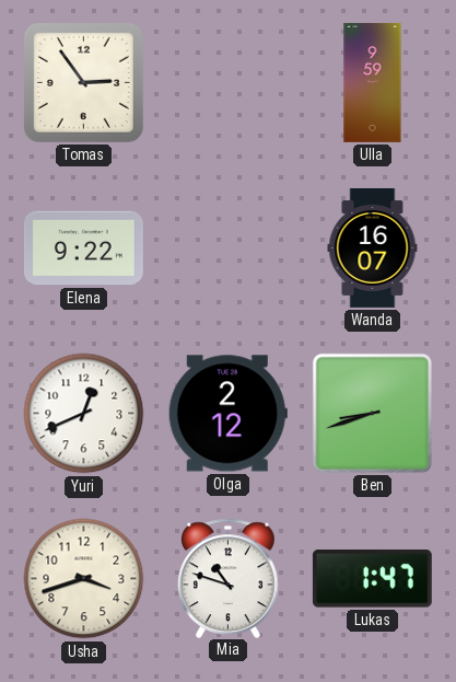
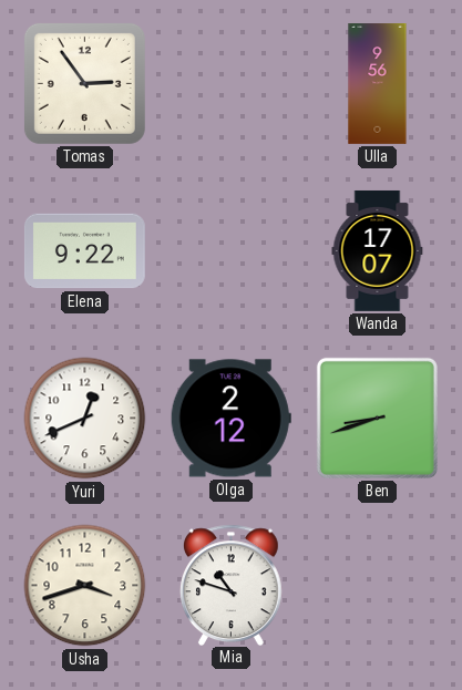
Ulla: 9:59 -> 9:56
Wanda: 16:07 -> 17:07
Lukas: 1:47 -> none
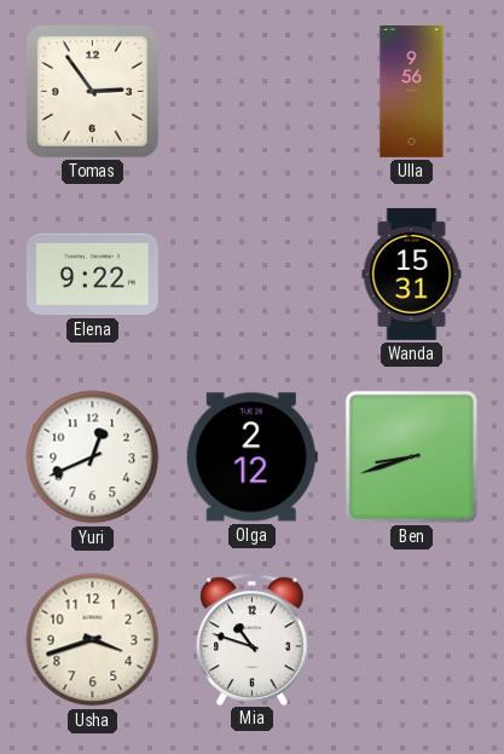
Wanda: 17:07 -> 15:31
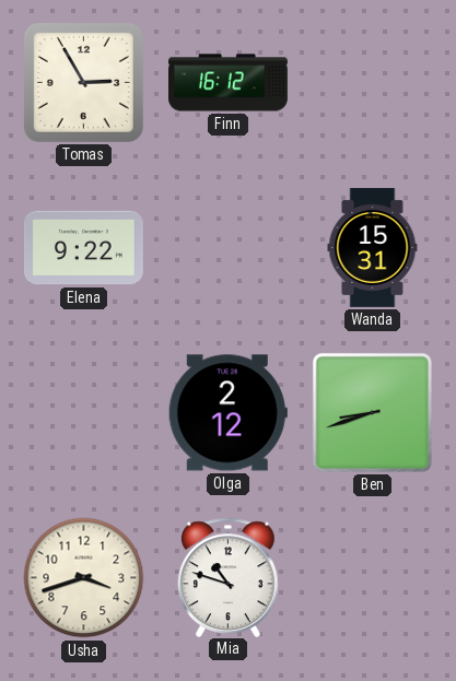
Tomas: 2:54 -> 2:55
Finn: none -> 16:12
Ulla: 9:56 -> none
Yuri: 12:41 -> none
